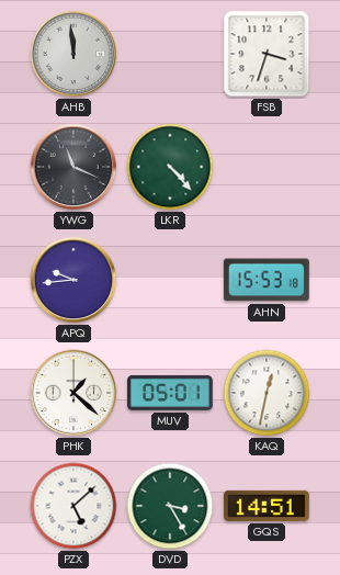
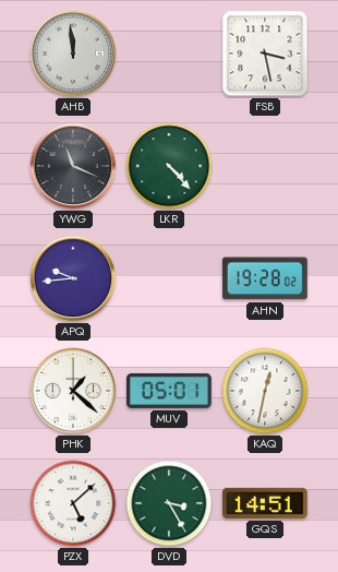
FSB: 3:33 -> 3:28
AHN: 15:53 -> 19:28
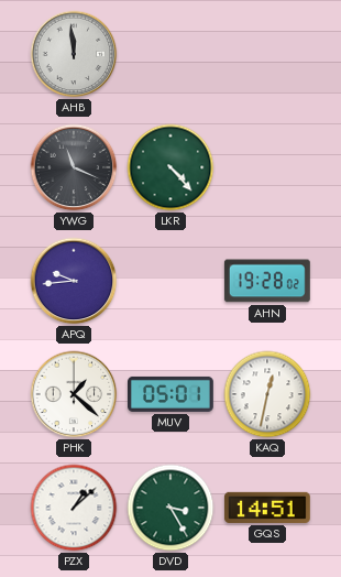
FSB: 3:28 -> none
PZX: 5:08 -> 1:08
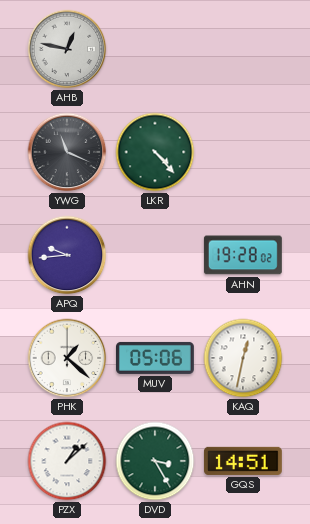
AHB: 11:59 -> 12:47
MUV: 05:01 -> 05:06
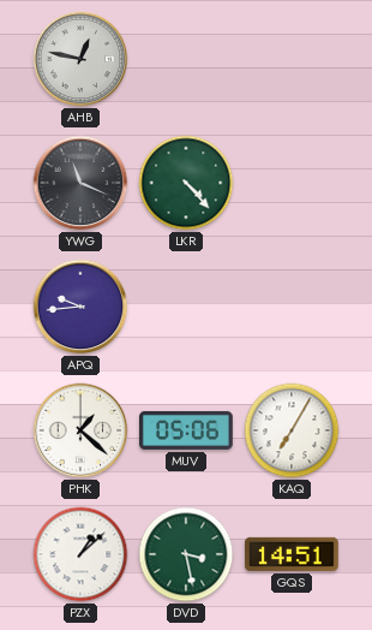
AHN: 19:28 -> none
KAQ: 12:32 -> 7:05
DVD: 3:25 -> 3:28
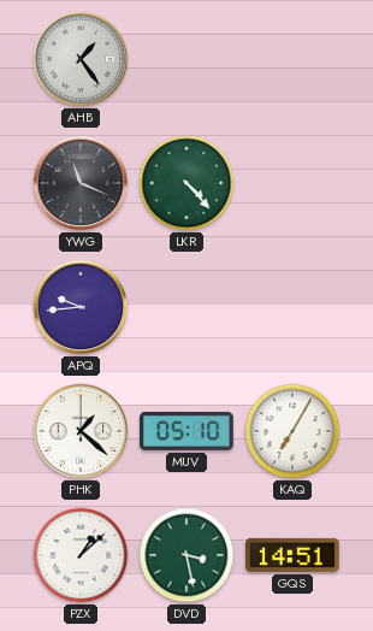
AHB: 12:47 -> 1:24
MUV: 05:06 -> 05:10
